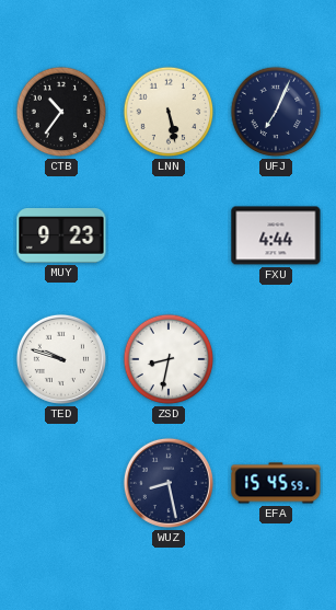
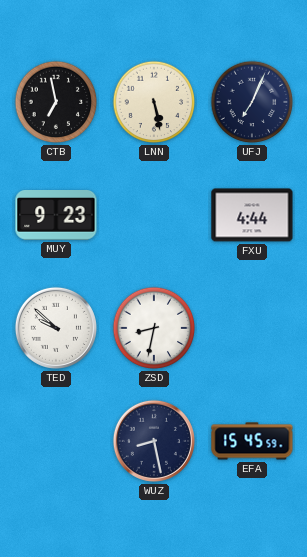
CTB: 10:36 -> 6:58
TED: 9:48 -> 9:52
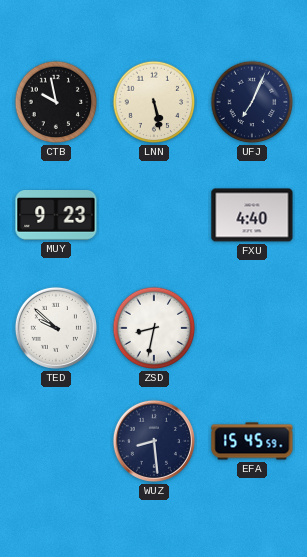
CTB: 6:58 -> 9:58
FXU: 4:44 -> 4:40
WUZ: 8:28 -> 8:29
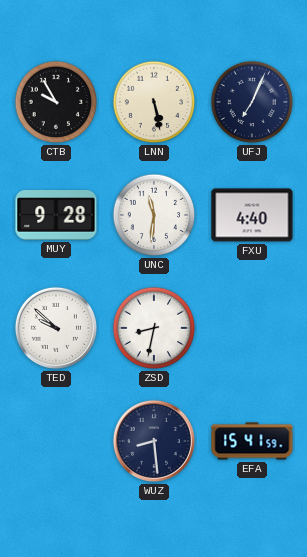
CTB: 9:58 -> 9:55
MUY: 9:23 -> 9:28
UNC: none -> 11:31
EFA: 15:45 -> 15:41
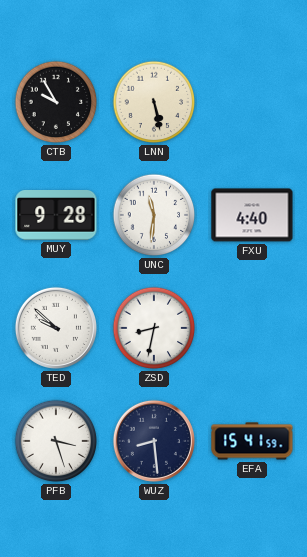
UFJ: 7:04 -> none
PFB: none -> 3:27
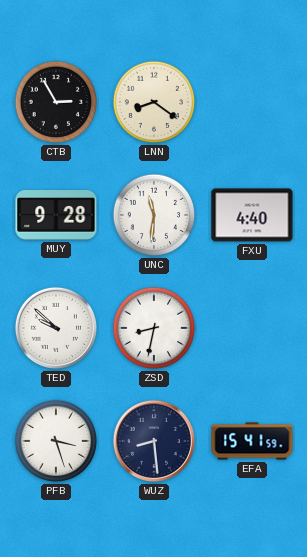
CTB: 9:55 -> 2:55
LNN: 5:28 -> 8:21
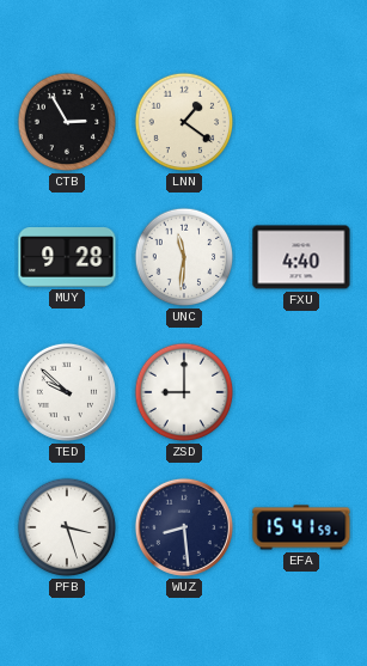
LNN: 8:21 -> 1:21
ZSD: 8:32 -> 9:00
